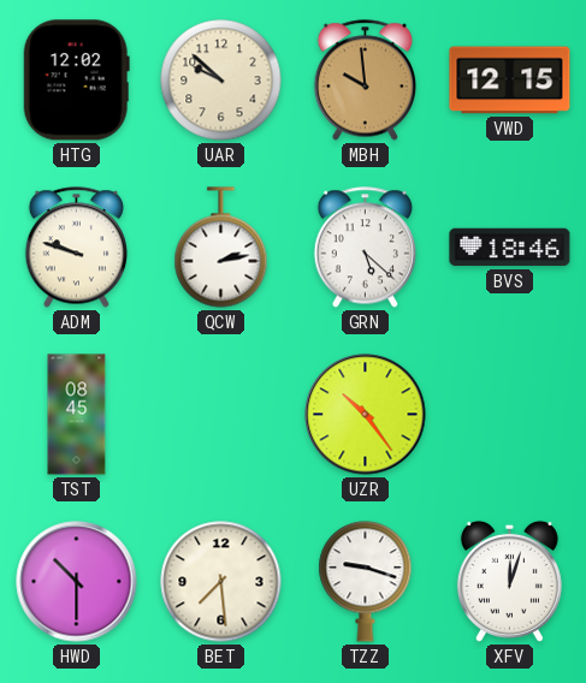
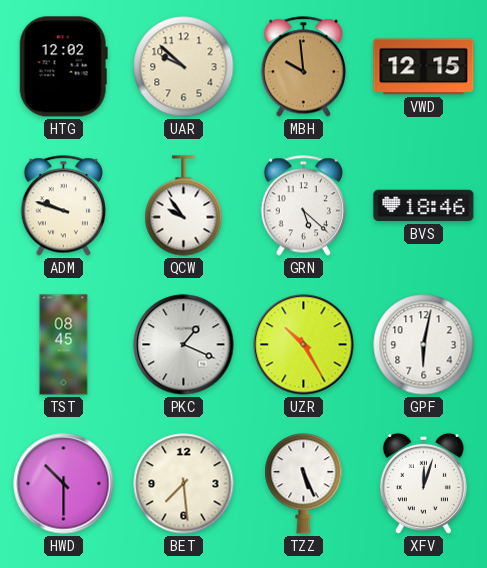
QCW: 2:13 -> 9:54
PKC: none -> 1:19
UZR: 10:24 -> 10:25
GPF: none -> 6:02
TZZ: 9:18 -> 5:26
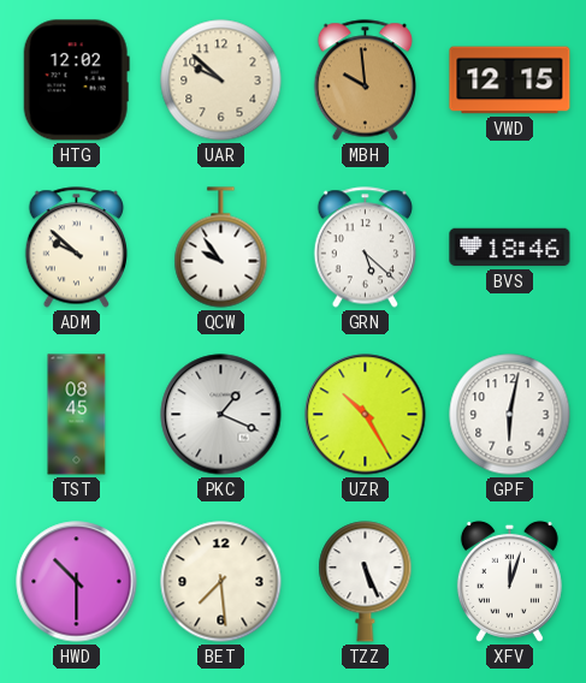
ADM: 9:48 -> 9:52
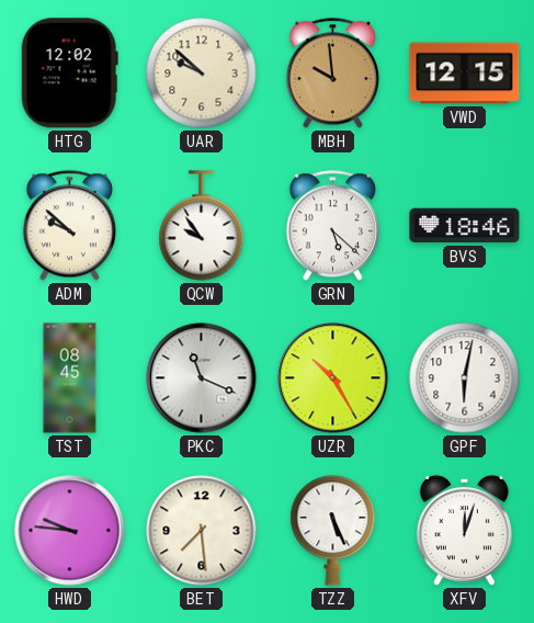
PKC: 1:19 -> 11:19
HWD: 10:30 -> 9:46
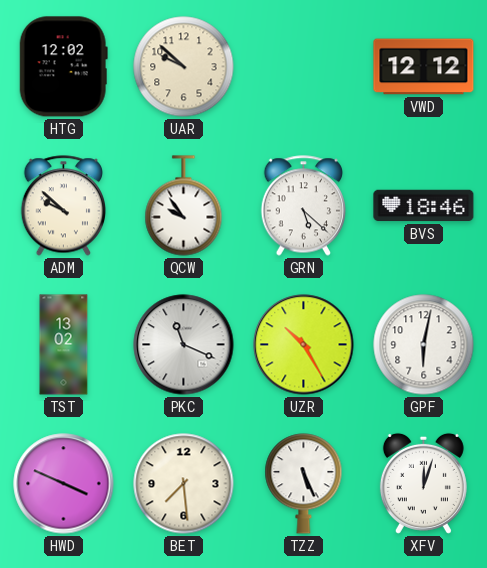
MBH: 9:59 -> none
VWD: 12:15 -> 12:12
TST: 08:45 -> 13:02
HWD: 9:46 -> 3:49
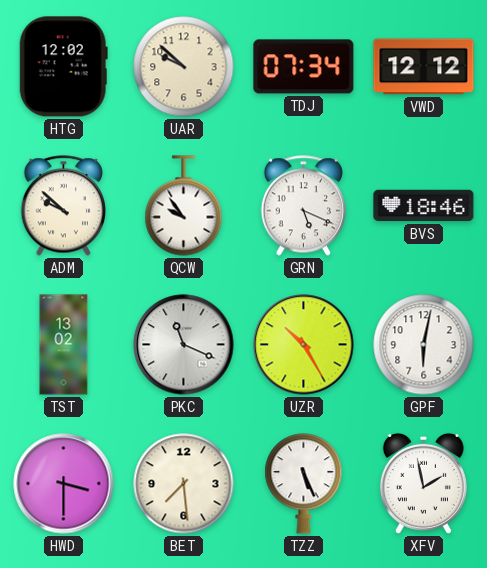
TDJ: none -> 07:34
GRN: 5:22 -> 5:19
HWD: 3:49 -> 3:30
XFV: 12:03 -> 1:58
